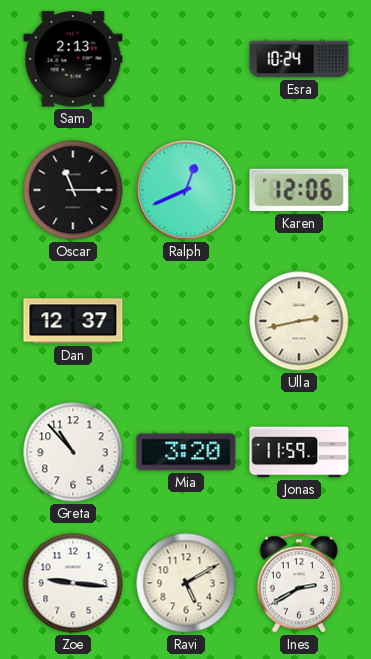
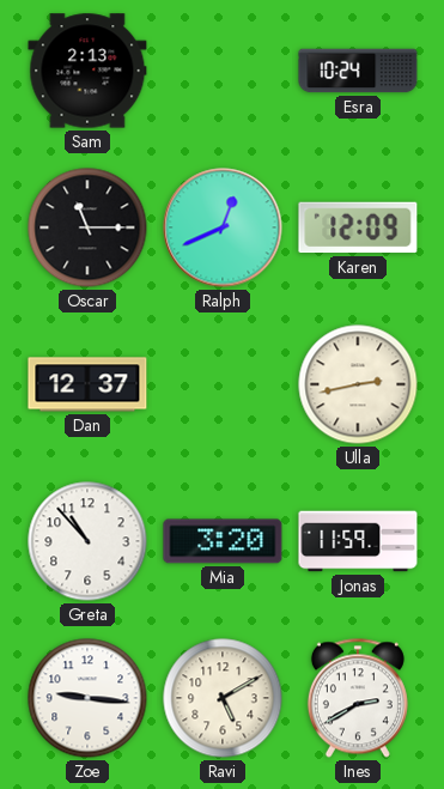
Karen: 12:06 -> 12:09
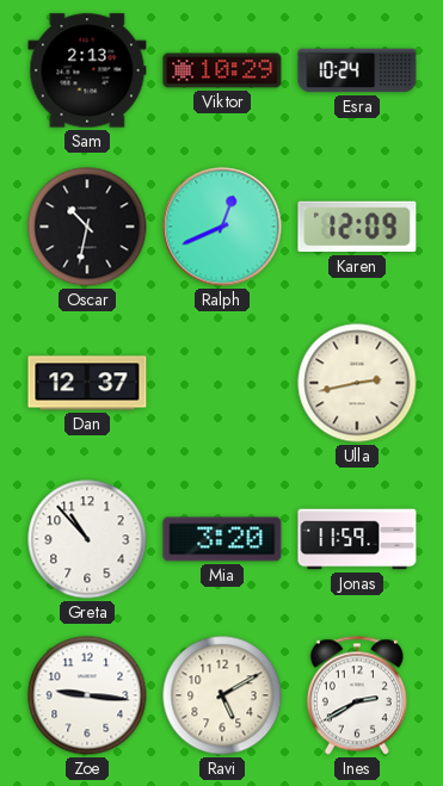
Viktor: none -> 10:29
Oscar: 11:15 -> 10:32
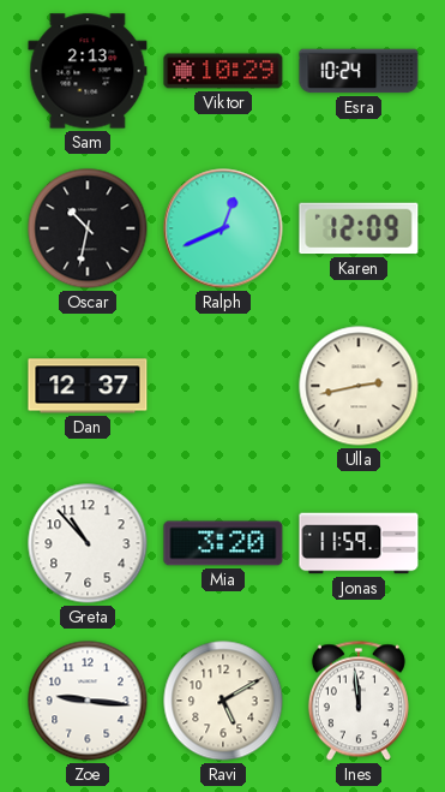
Ines: 2:40 -> 11:59
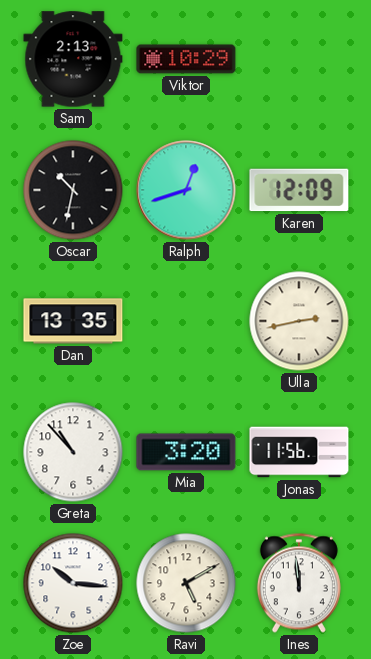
Esra: 10:24 -> none
Ralph: 12:41 -> 12:42
Dan: 12:37 -> 13:35
Jonas: 11:59 -> 11:56
Zoe: 9:16 -> 10:16
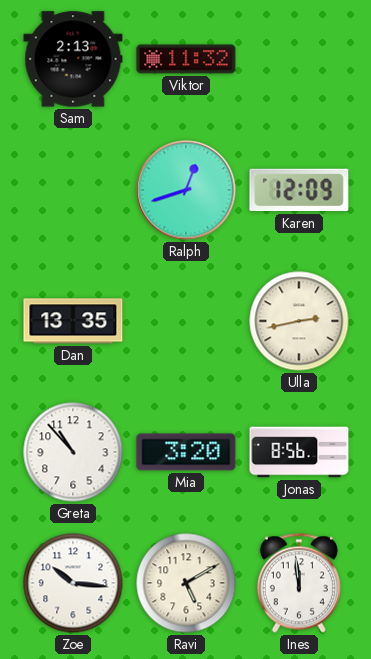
Viktor: 10:29 -> 11:32
Oscar: 10:32 -> none
Jonas: 11:56 -> 8:56
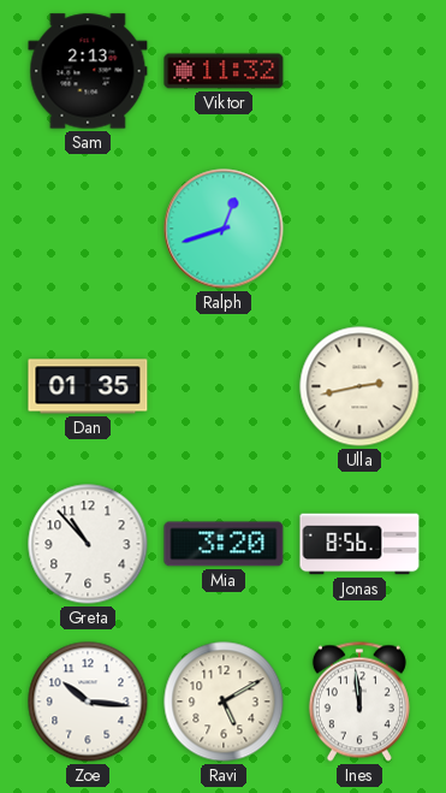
Karen: 12:09 -> none
Dan: 13:35 -> 01:35
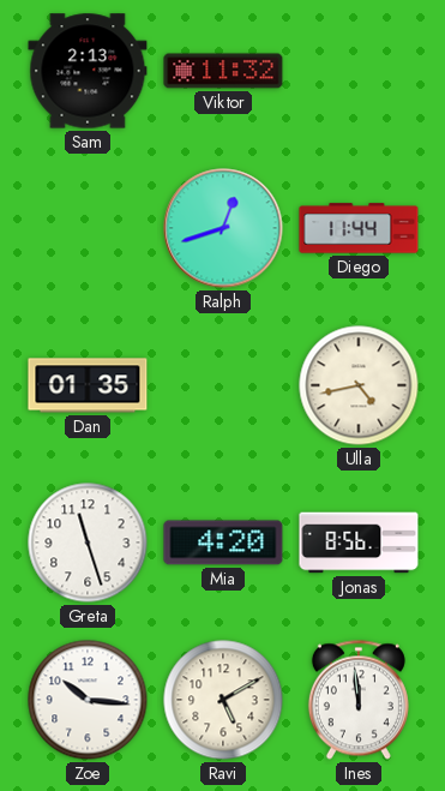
Diego: none -> 11:44
Ulla: 2:43 -> 4:43
Greta: 10:53 -> 11:27
Mia: 3:20 -> 4:20
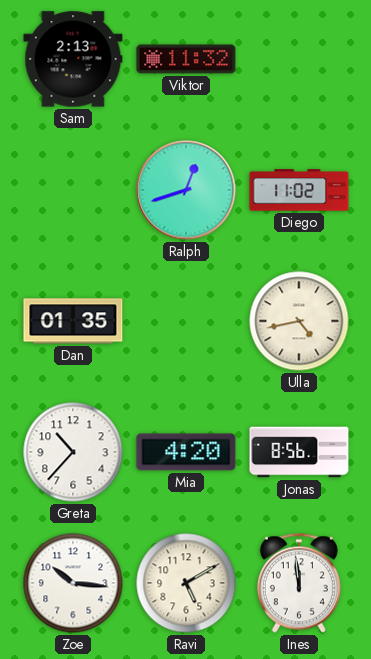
Diego: 11:44 -> 11:02
Greta: 11:27 -> 10:37
